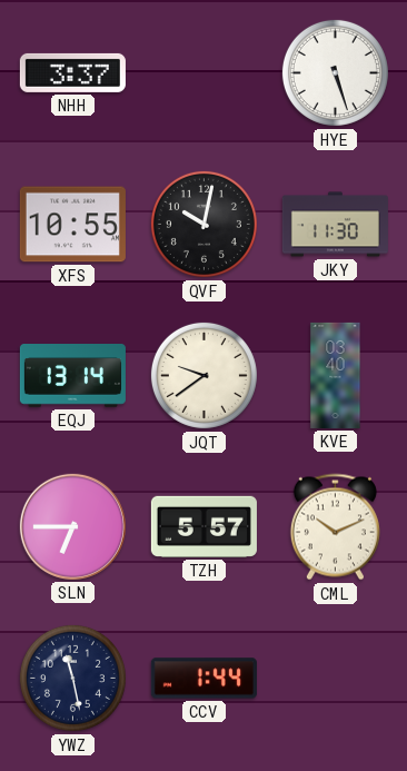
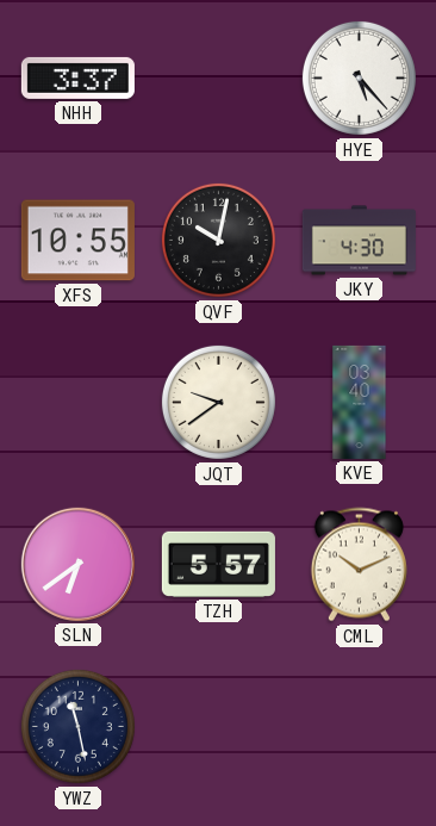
HYE: 5:27 -> 5:23
JKY: 11:30 -> 4:30
EQJ: 13:14 -> none
SLN: 6:45 -> 6:39
CCV: 1:44 -> none
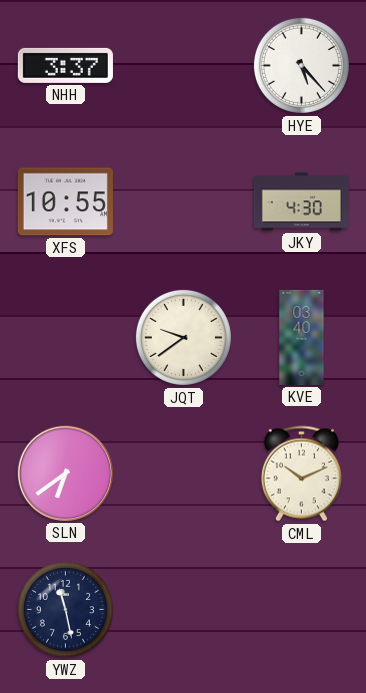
QVF: 10:02 -> none
TZH: 5:57 -> none
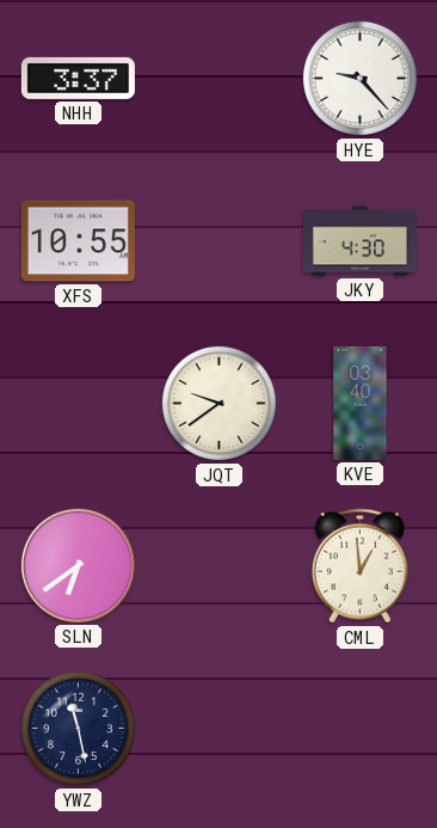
HYE: 5:23 -> 9:23
CML: 10:11 -> 12:59
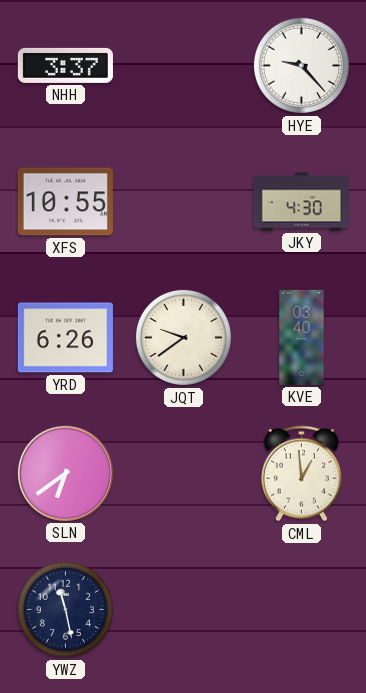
YRD: none -> 6:26
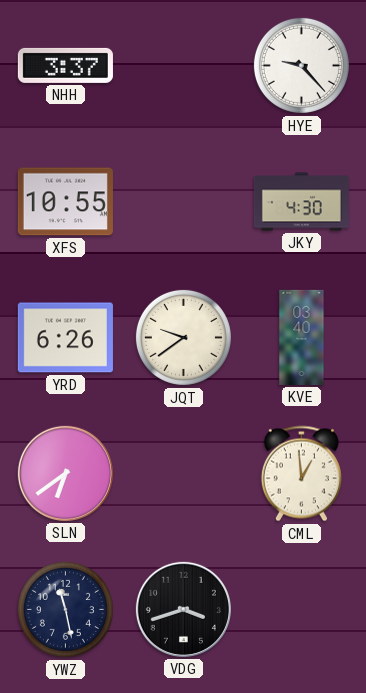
VDG: none -> 3:42
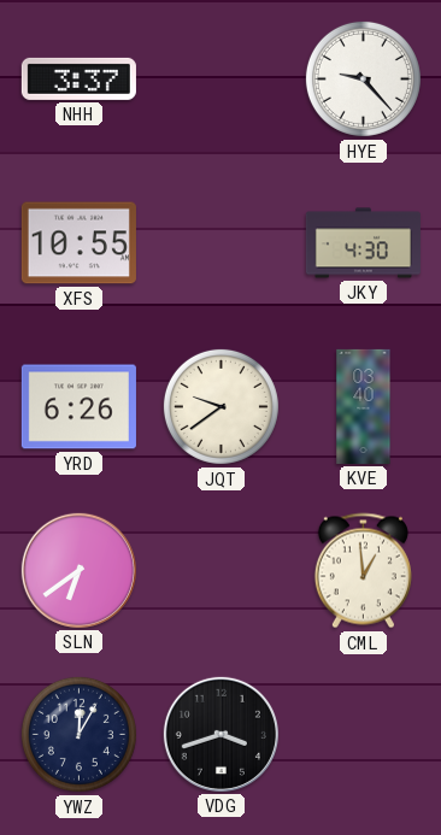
YWZ: 11:28 -> 12:05
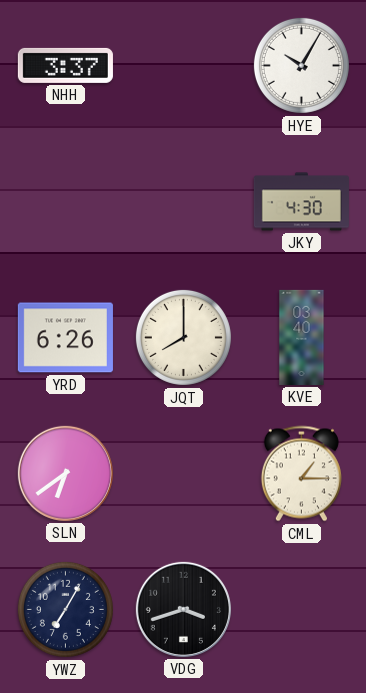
HYE: 9:23 -> 10:05
XFS: 10:55 -> none
JQT: 9:39 -> 8:00
CML: 12:59 -> 1:15
YWZ: 12:05 -> 7:05
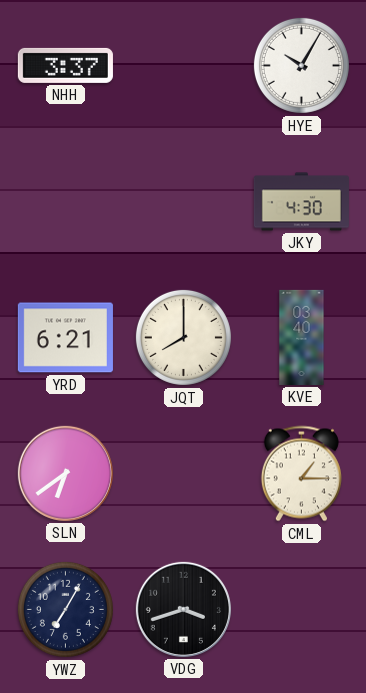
YRD: 6:26 -> 6:21
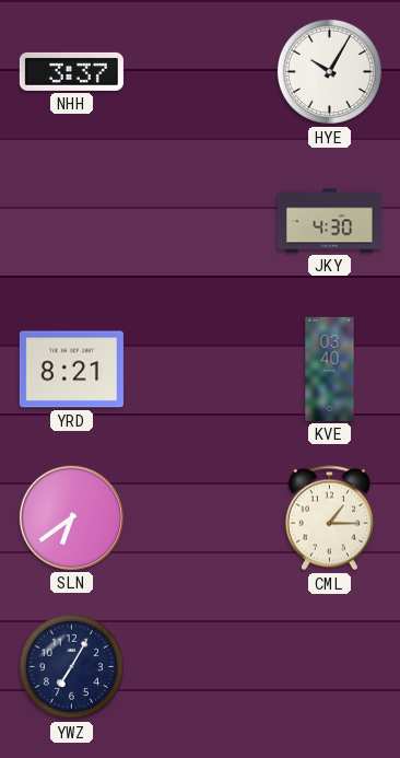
YRD: 6:21 -> 8:21
JQT: 8:00 -> none
VDG: 3:42 -> none
